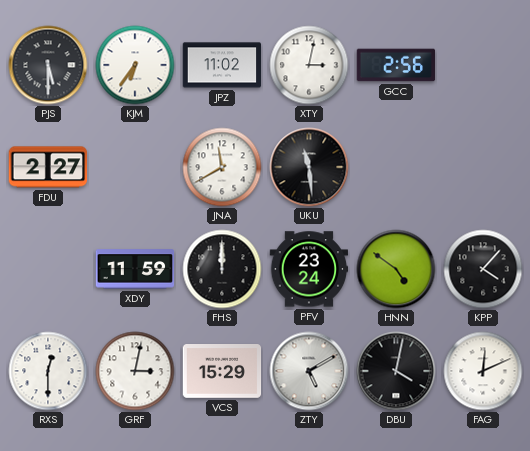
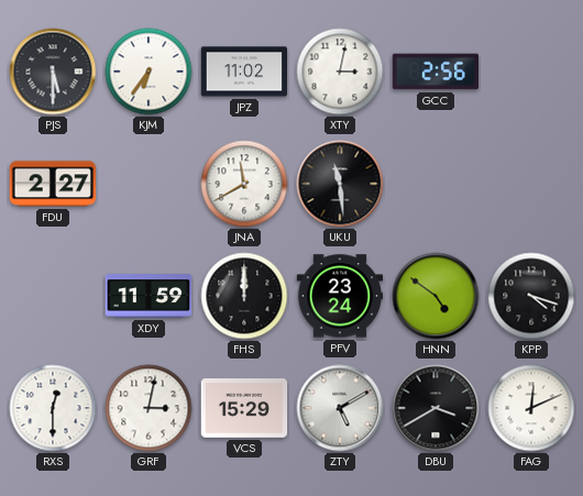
KPP: 4:07 -> 4:18
DBU: 4:02 -> 3:40
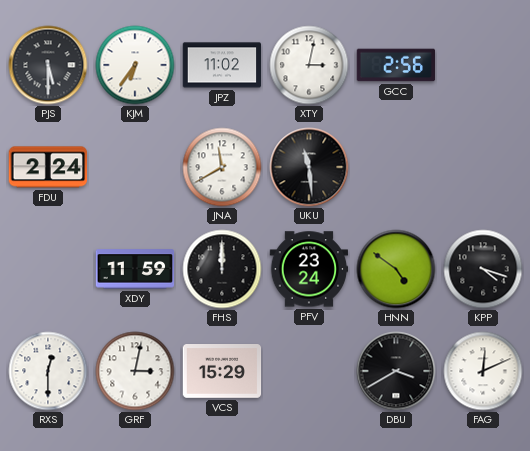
FDU: 2:27 -> 2:24
ZTY: 5:10 -> none
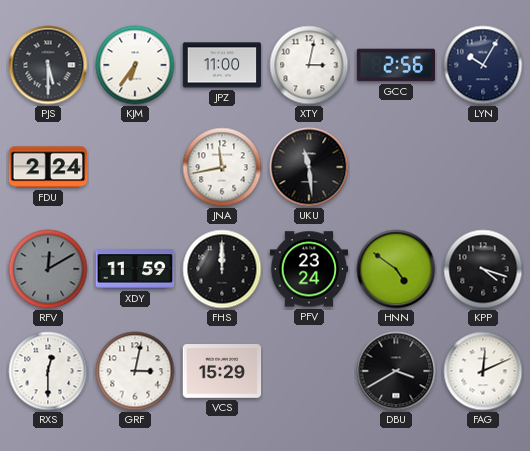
JPZ: 11:02 -> 11:00
LYN: none -> 10:05
JNA: 11:40 -> 11:43
RFV: none -> 12:10
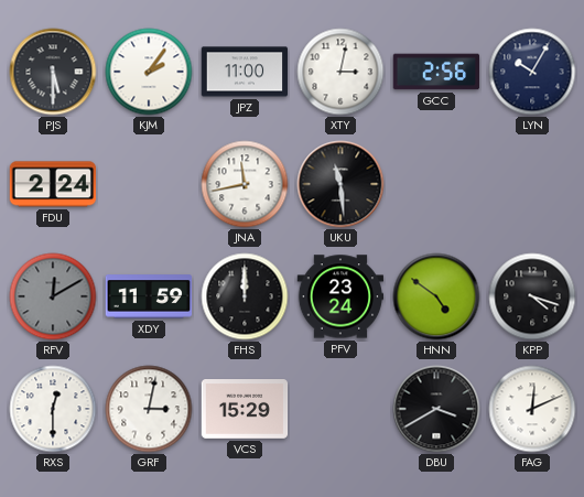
KJM: 6:36 -> 2:06
